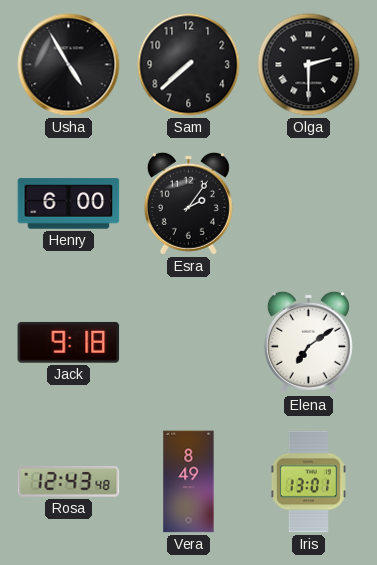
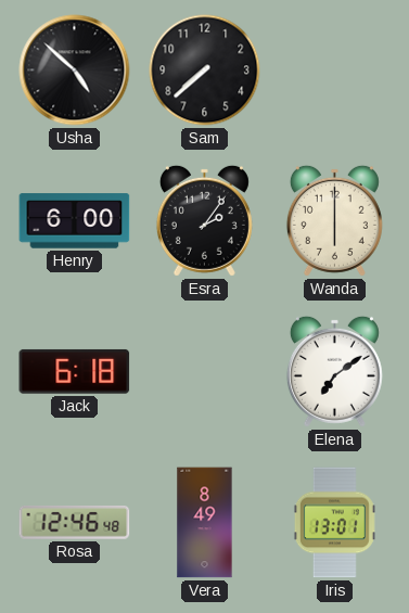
Usha: 4:55 -> 4:52
Olga: 2:30 -> none
Wanda: none -> 6:00
Jack: 9:18 -> 6:18
Rosa: 12:43 -> 12:46
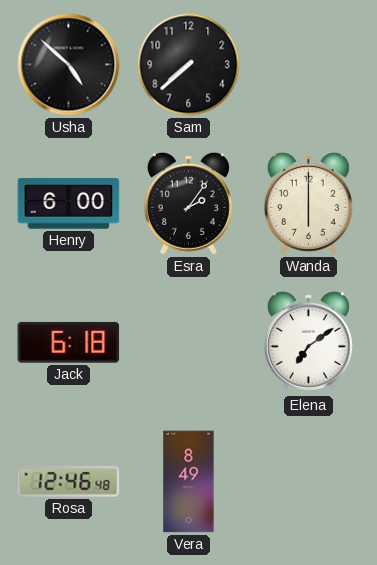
Iris: 13:01 -> none
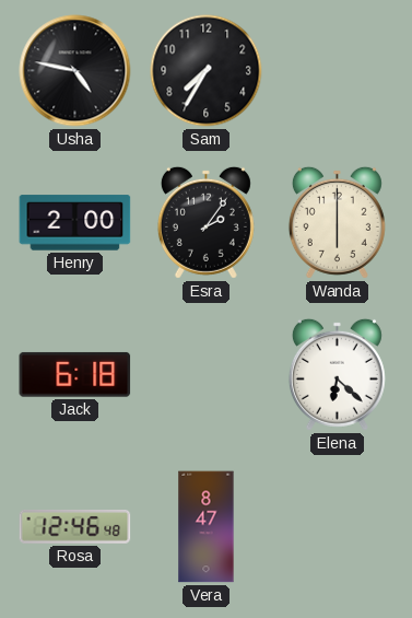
Usha: 4:52 -> 4:47
Sam: 7:38 -> 7:35
Henry: 6:00 -> 2:00
Elena: 7:09 -> 6:22
Vera: 8:49 -> 8:47
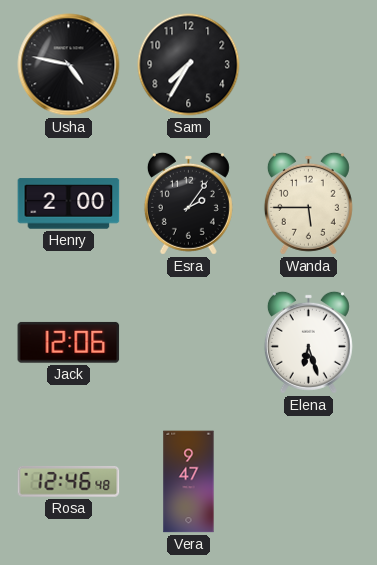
Wanda: 6:00 -> 5:45
Jack: 6:18 -> 12:06
Elena: 6:22 -> 6:27
Vera: 8:47 -> 9:47
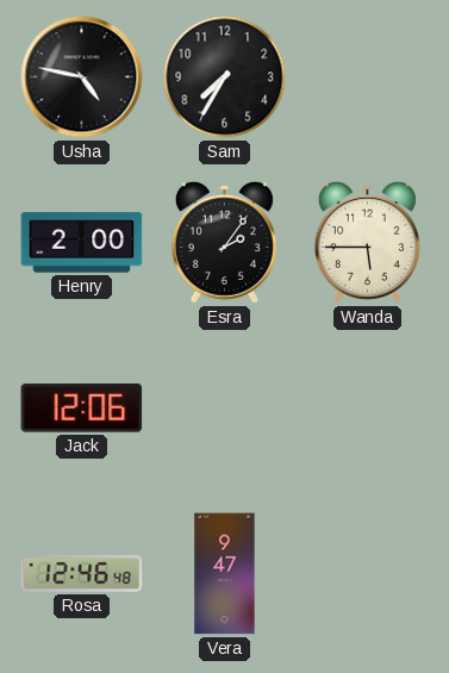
Elena: 6:27 -> none
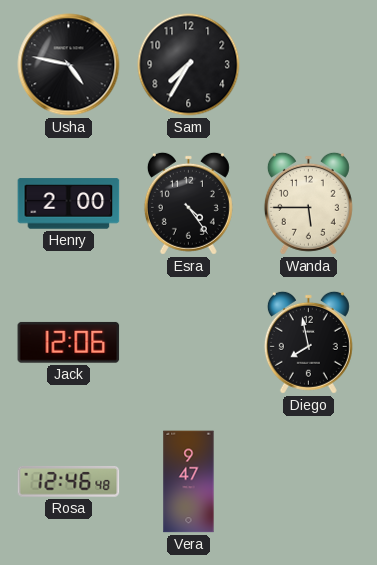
Esra: 2:06 -> 4:24
Diego: none -> 7:58
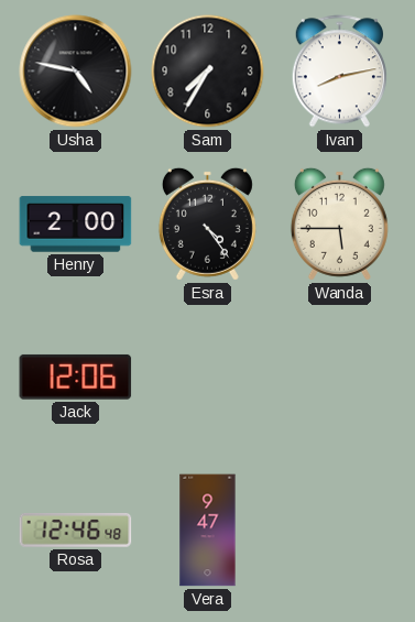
Ivan: none -> 8:13
Diego: 7:58 -> none
